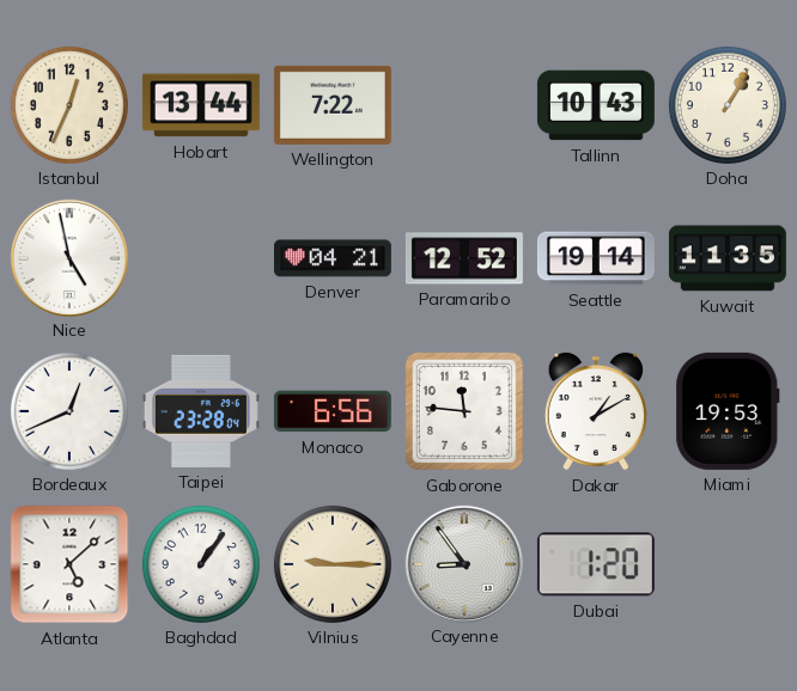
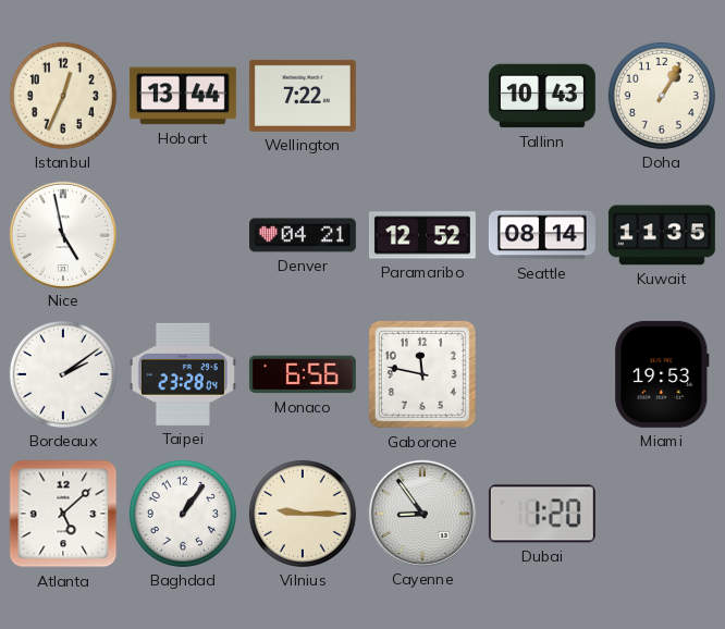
Seattle: 19:14 -> 08:14
Bordeaux: 12:41 -> 2:09
Gaborone: 11:46 -> 11:47
Dakar: 1:10 -> none
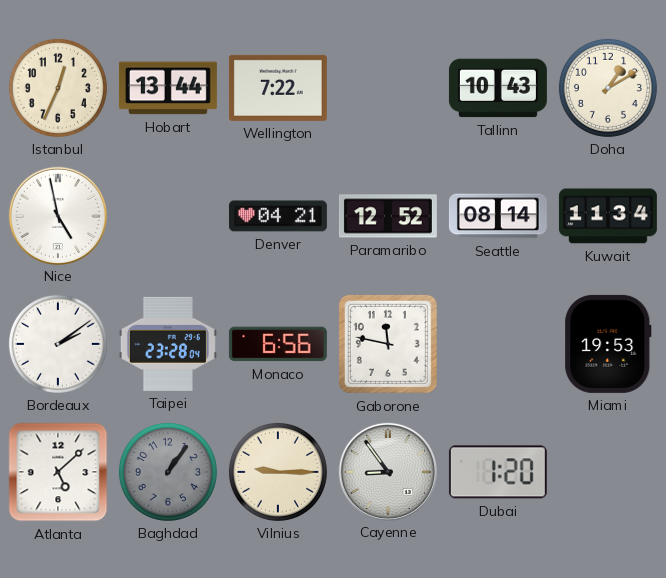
Doha: 1:05 -> 1:10
Kuwait: 11:35 -> 11:34
Baghdad dial: white -> grey
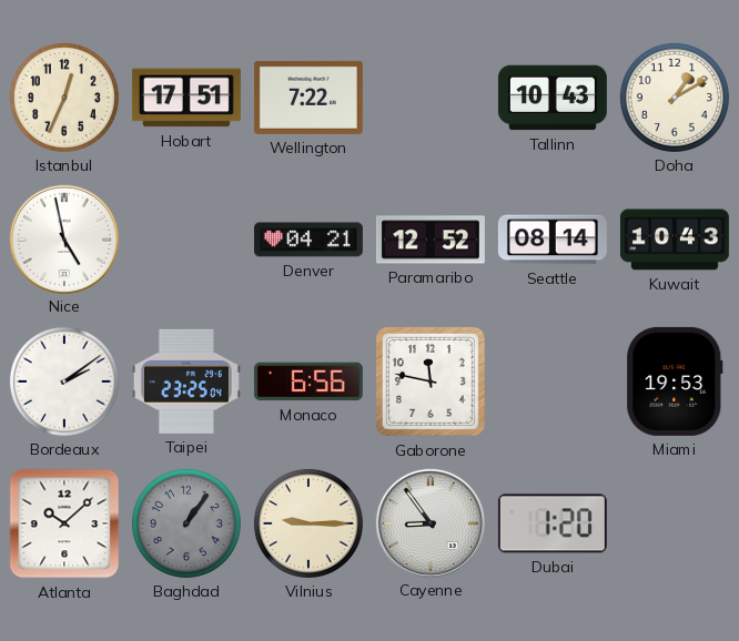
Hobart: 13:44 -> 17:51
Kuwait: 11:34 -> 10:43
Taipei: 23:28 -> 23:25
Atlanta: 5:08 -> 10:08
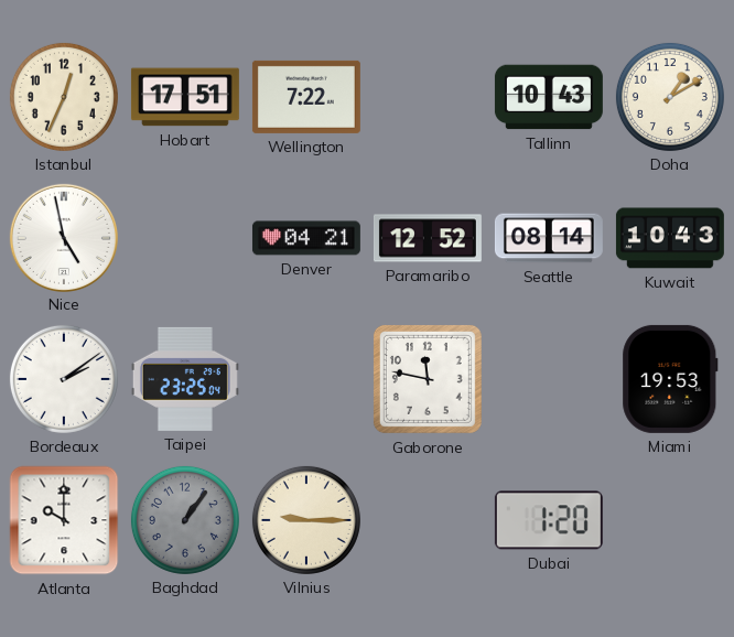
Monaco: 6:56 -> none
Atlanta: 10:08 -> 10:00
Cayenne: 8:54 -> none
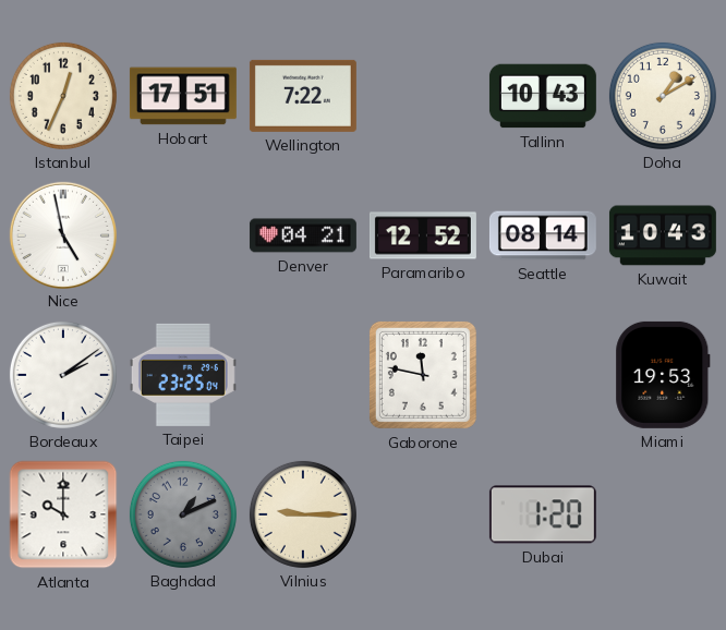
Baghdad: 1:06 -> 1:11
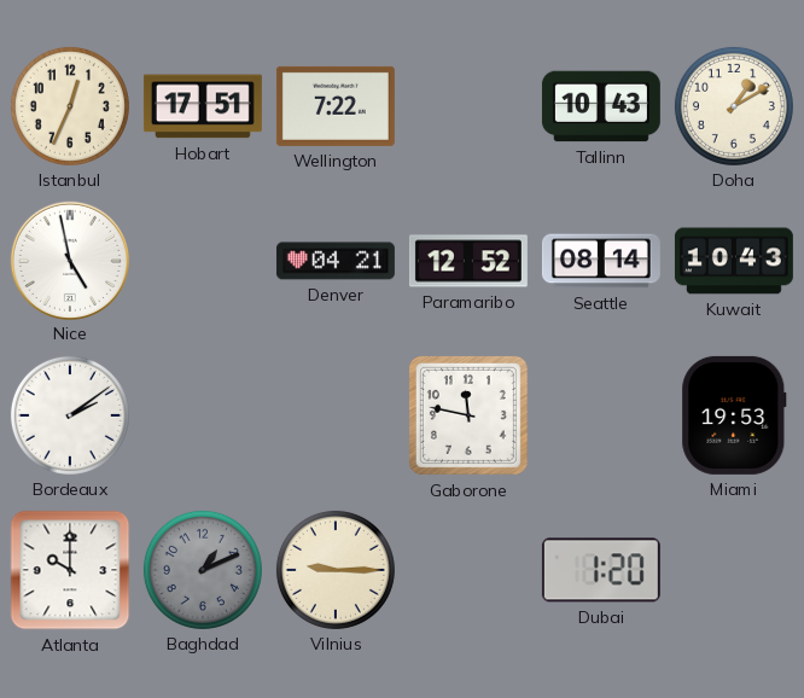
Taipei: 23:25 -> none
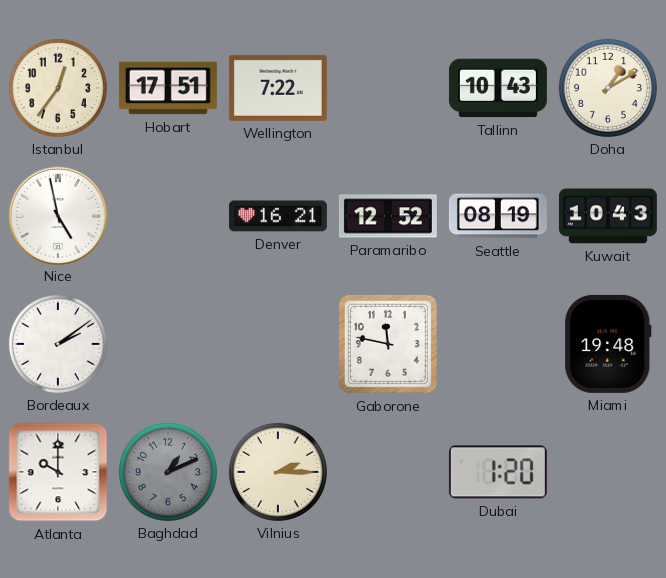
Istanbul: 12:34 -> 12:36
Denver: 04:21 -> 16:21
Seattle: 08:14 -> 08:19
Miami: 19:53 -> 19:48
Vilnius: 9:15 -> 2:15
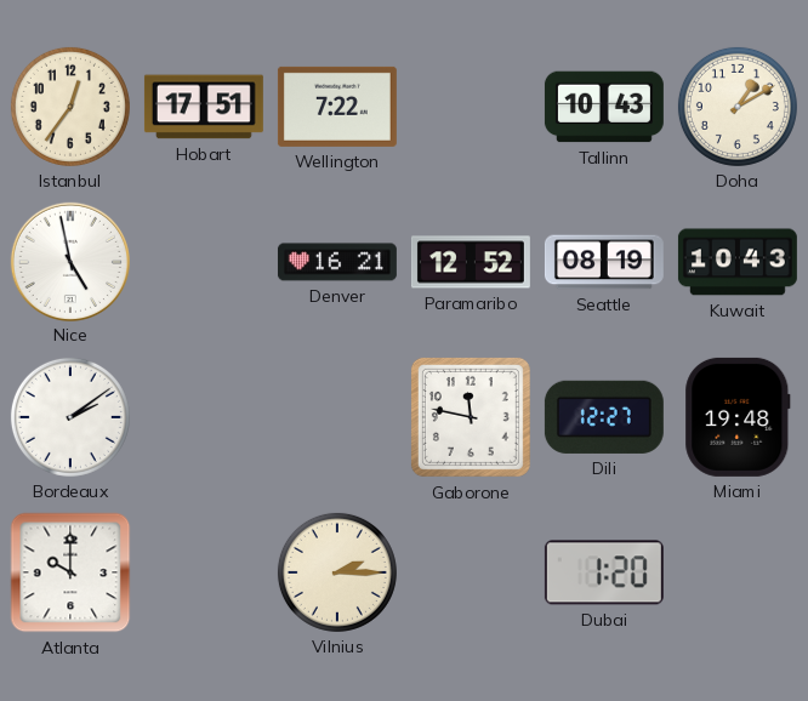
Dili: none -> 12:27
Baghdad: 1:11 -> none
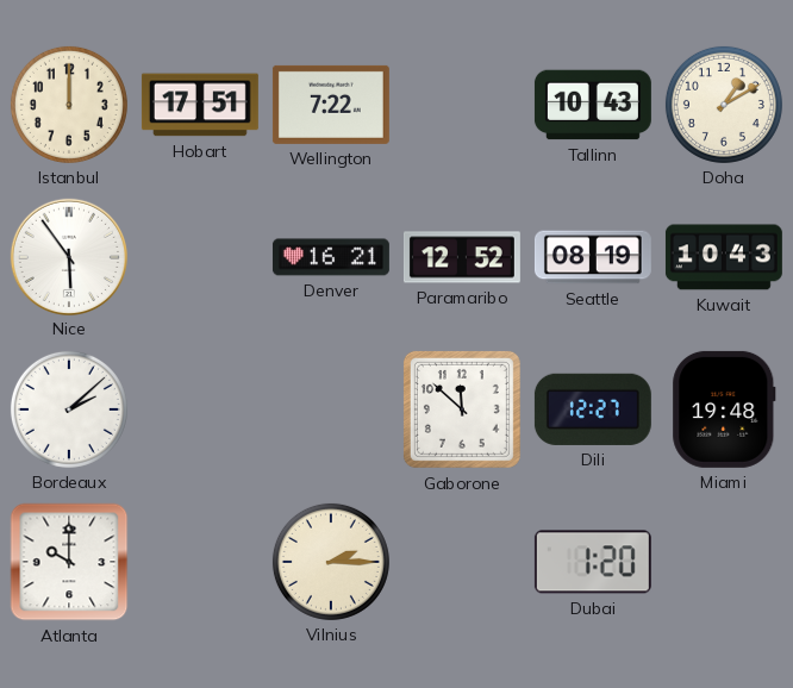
Istanbul: 12:36 -> 12:00
Nice: 4:58 -> 5:54
Bordeaux: 2:09 -> 2:08
Gaborone: 11:47 -> 11:52
